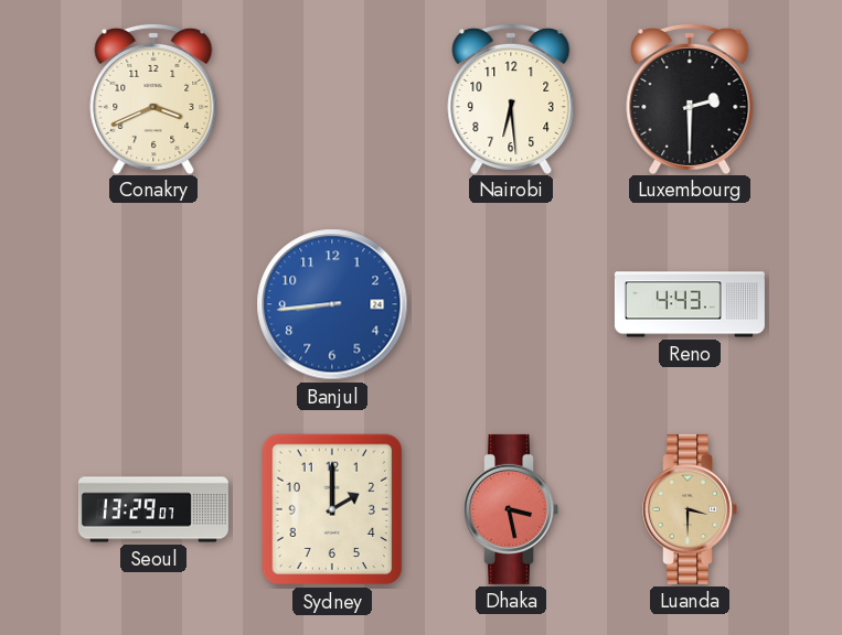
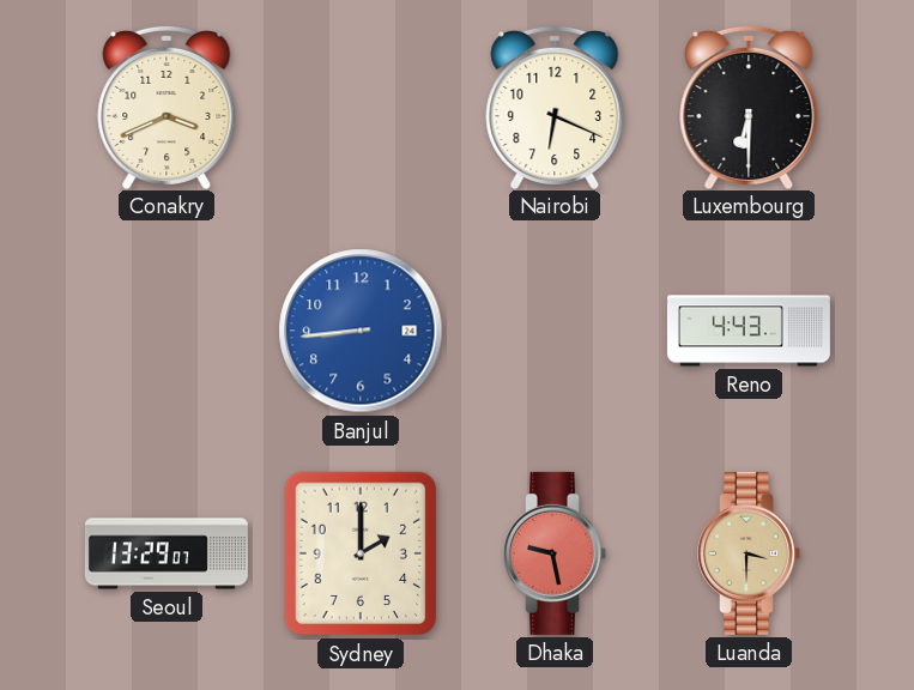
Nairobi: 6:29 -> 6:19
Luxembourg: 2:30 -> 6:30
Dhaka: 3:28 -> 9:28
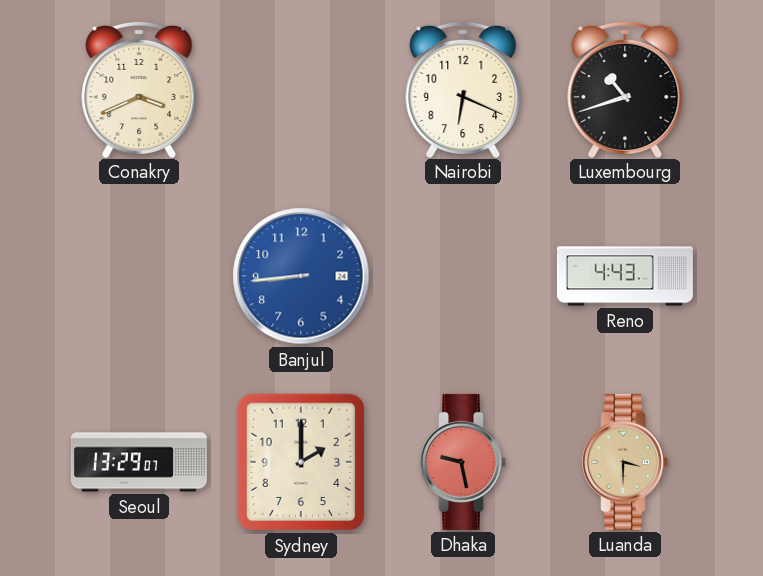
Luxembourg: 6:30 -> 10:42
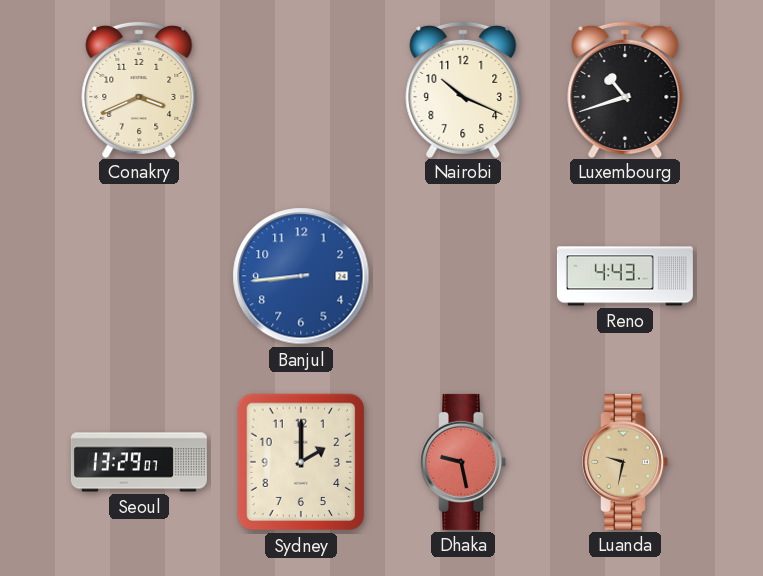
Nairobi: 6:19 -> 10:19
Luanda: 3:30 -> 9:32
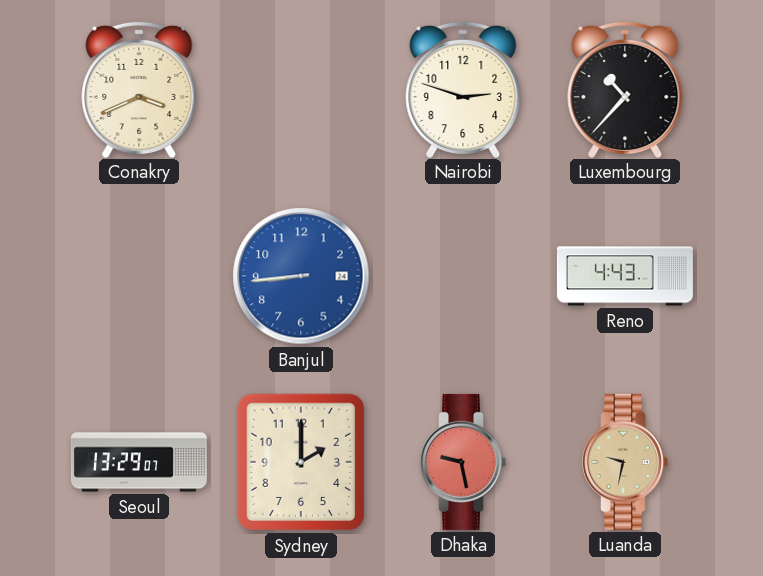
Nairobi: 10:19 -> 2:48
Luxembourg: 10:42 -> 10:37
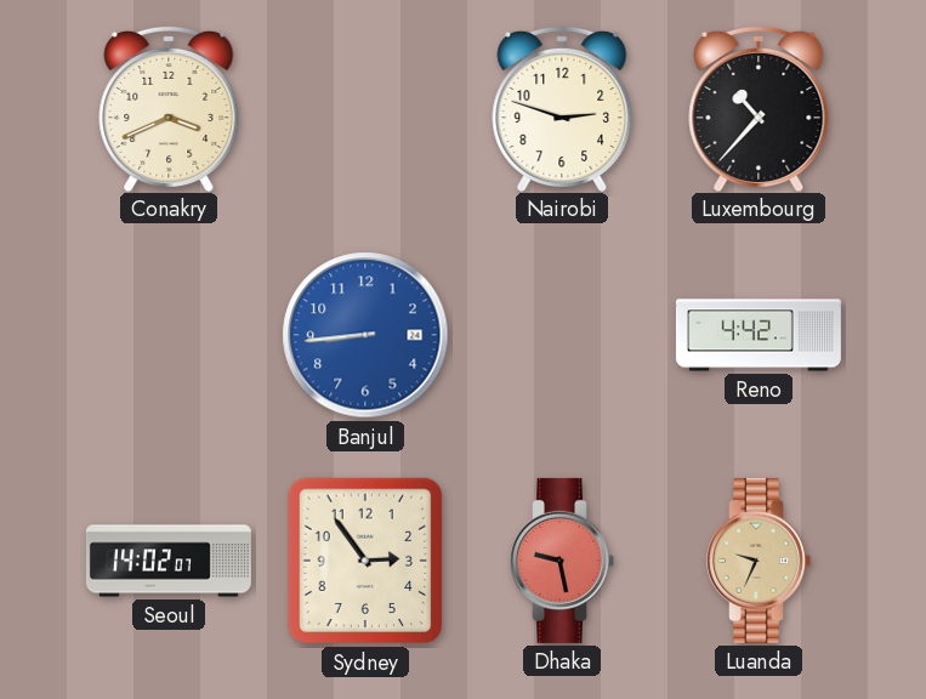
Reno: 4:43 -> 4:42
Seoul: 13:29 -> 14:02
Sydney: 2:00 -> 2:54
Luanda: 9:32 -> 9:34
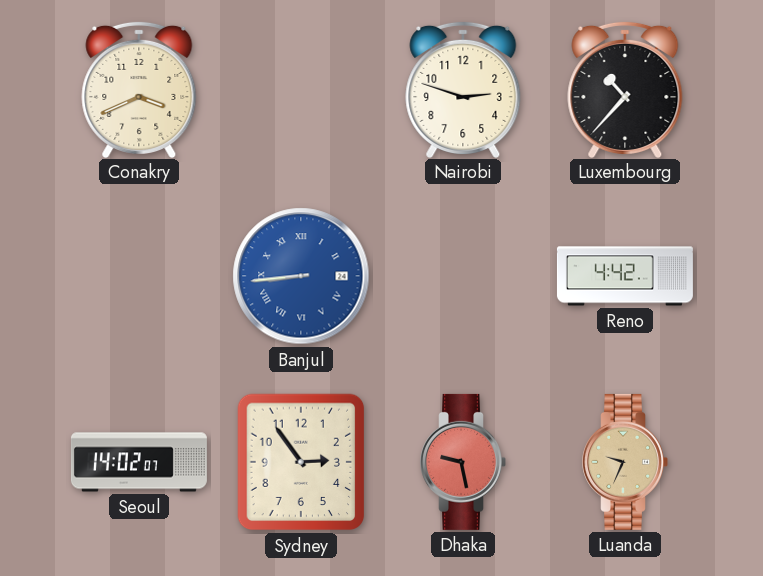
Banjul numerals: Arabic -> Roman
